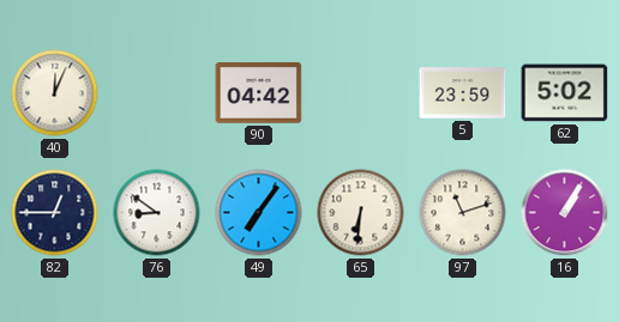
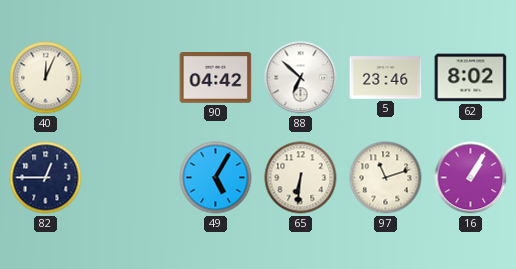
88: none -> 6:52
5: 23:59 -> 23:46
62: 5:02 -> 8:02
76: 8:51 -> none
49: 7:06 -> 5:05
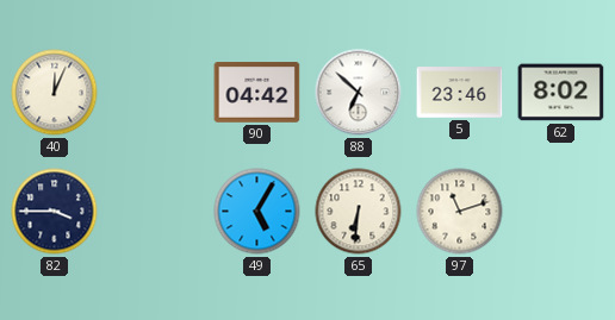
82: 12:45 -> 3:45
16: 1:05 -> none
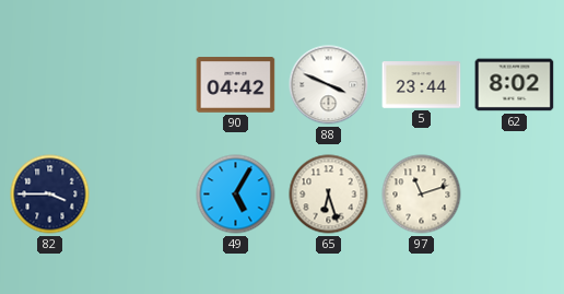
40: 12:04 -> none
88: 6:52 -> 3:49
5: 23:46 -> 23:44
65: 6:31 -> 6:27
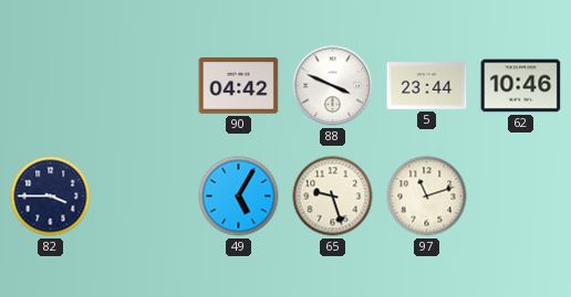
62: 8:02 -> 10:46
65: 6:27 -> 9:27
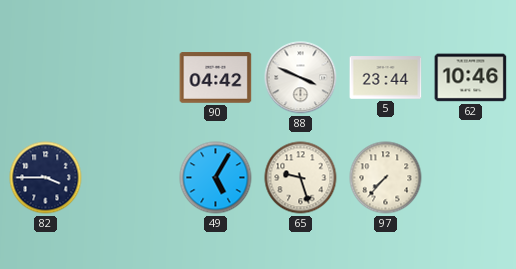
97: 11:12 -> 7:37
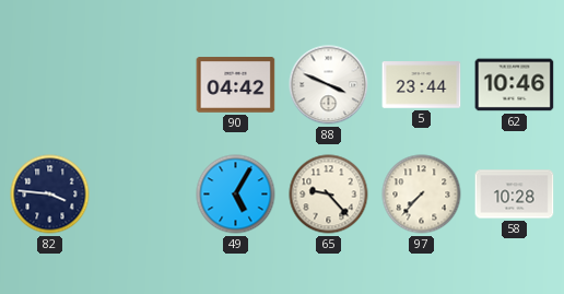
82: 3:45 -> 3:46
65: 9:27 -> 9:23
58: none -> 10:28
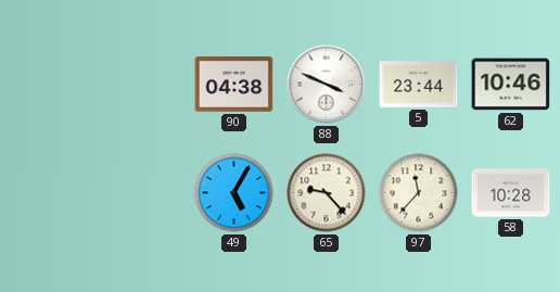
90: 04:42 -> 04:38
82: 3:46 -> none
97: 7:37 -> 11:37
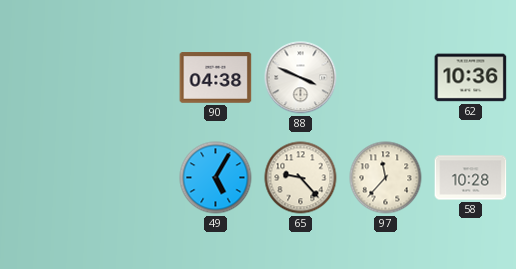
5: 23:44 -> none
62: 10:46 -> 10:36
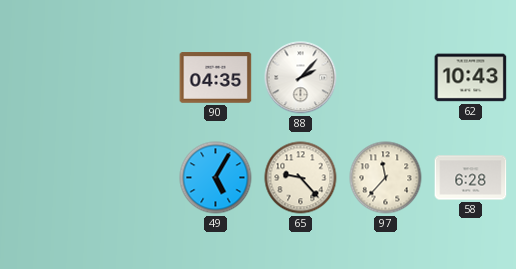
90: 04:38 -> 04:35
88: 3:49 -> 2:07
62: 10:36 -> 10:43
58: 10:28 -> 6:28
